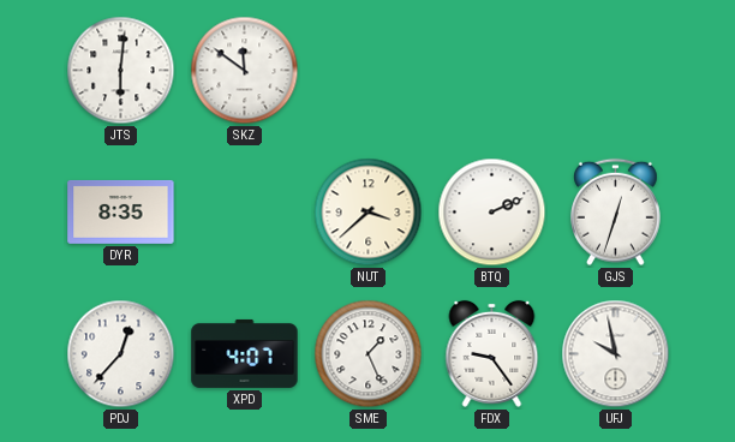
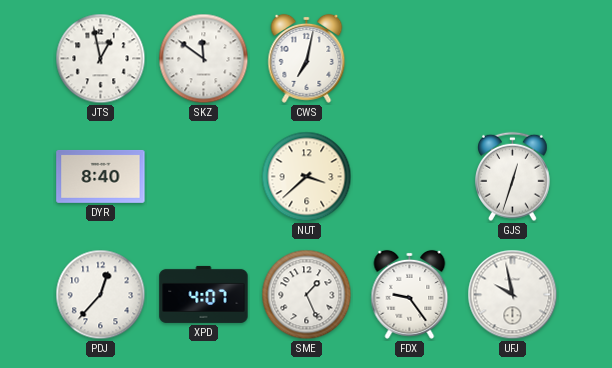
JTS: 6:01 -> 12:58
CWS: none -> 7:02
DYR: 8:35 -> 8:40
BTQ: 2:11 -> none
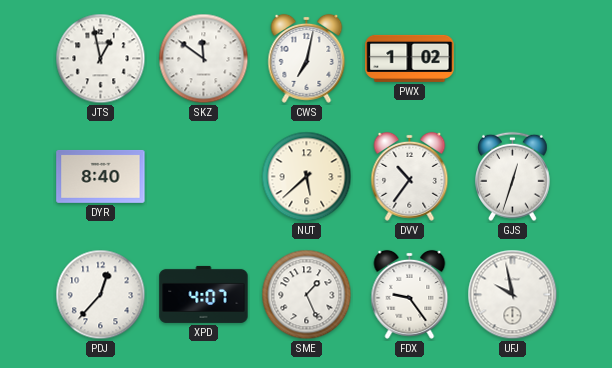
PWX: none -> 1:02
NUT: 3:38 -> 5:38
DVV: none -> 10:36
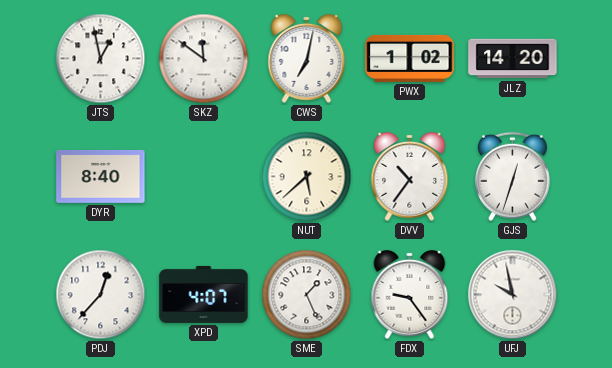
JLZ: none -> 14:20
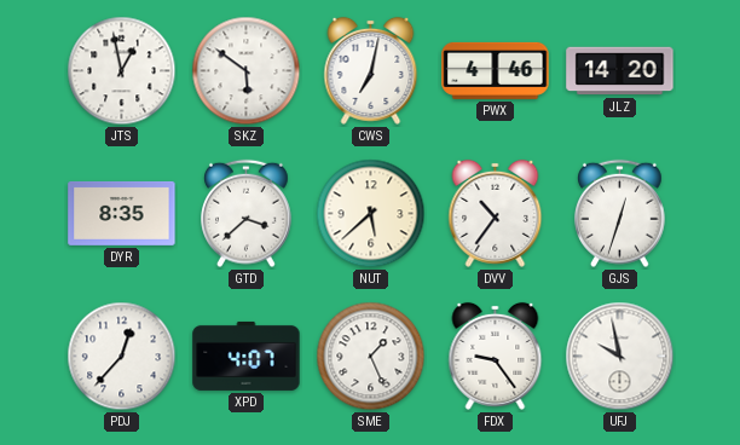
SKZ: 11:51 -> 5:51
PWX: 1:02 -> 4:46
DYR: 8:40 -> 8:35
GTD: none -> 3:38
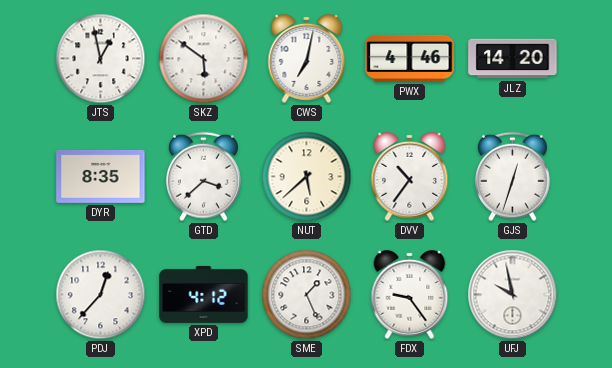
XPD: 4:07 -> 4:12
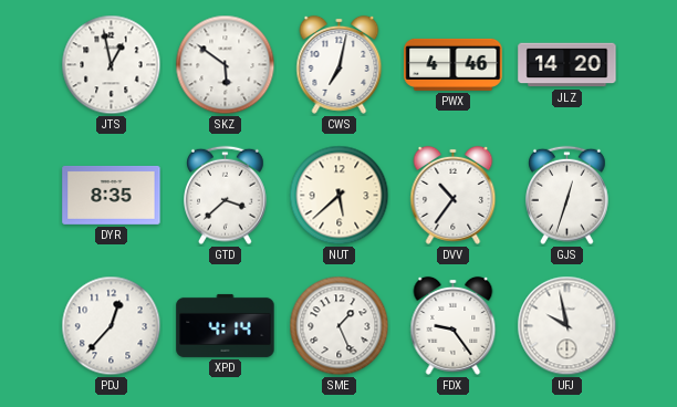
XPD: 4:12 -> 4:14
